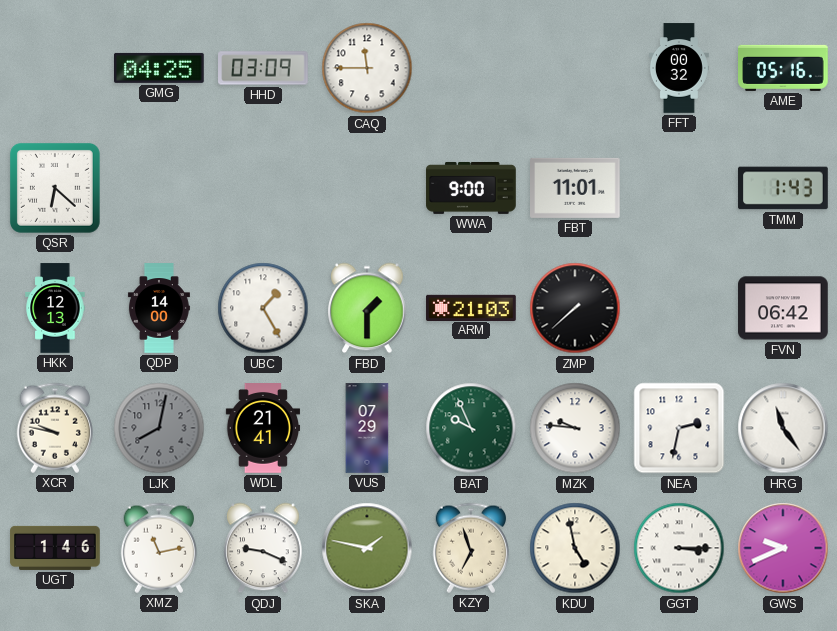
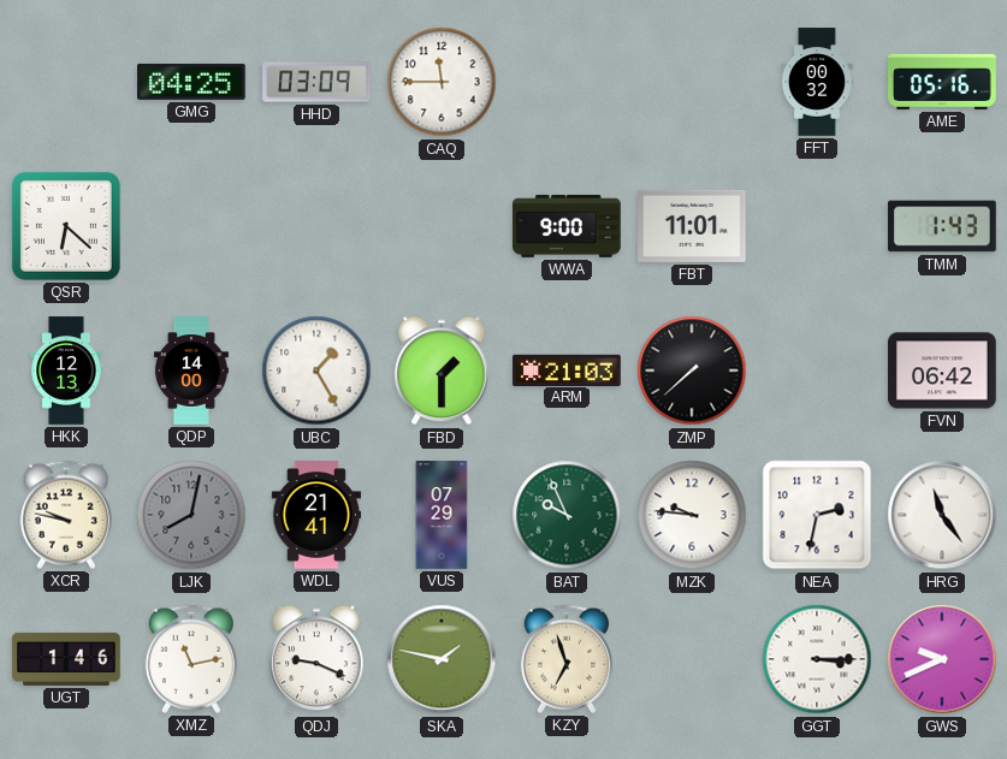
KDU: 4:58 -> none
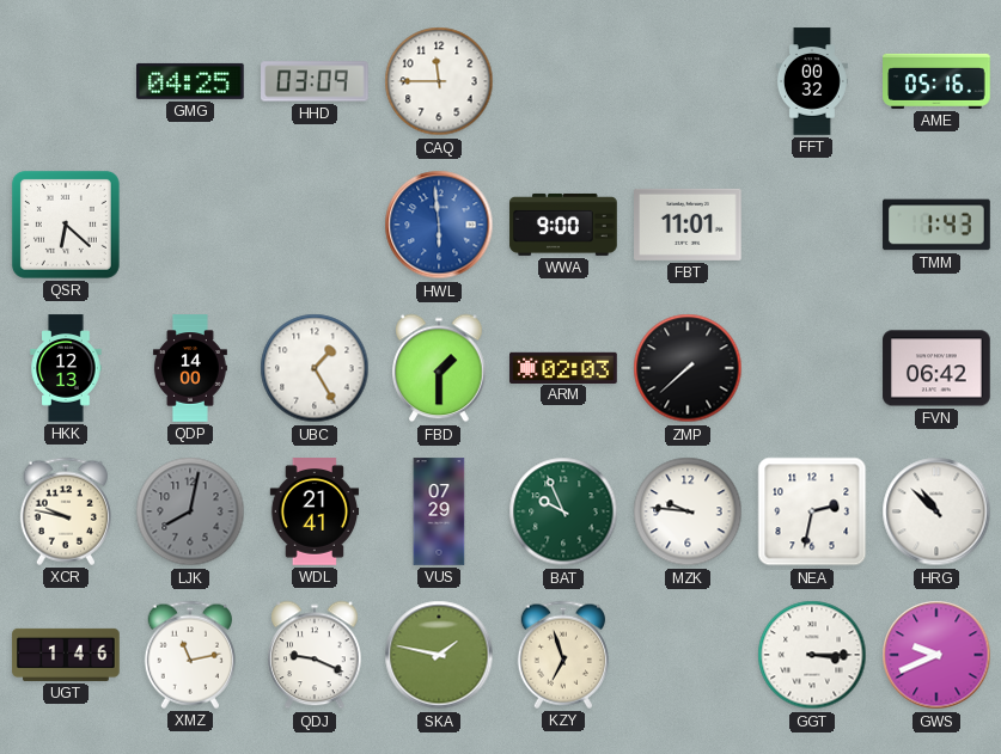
HWL: none -> 5:59
ARM: 21:03 -> 02:03
HRG: 11:24 -> 10:52
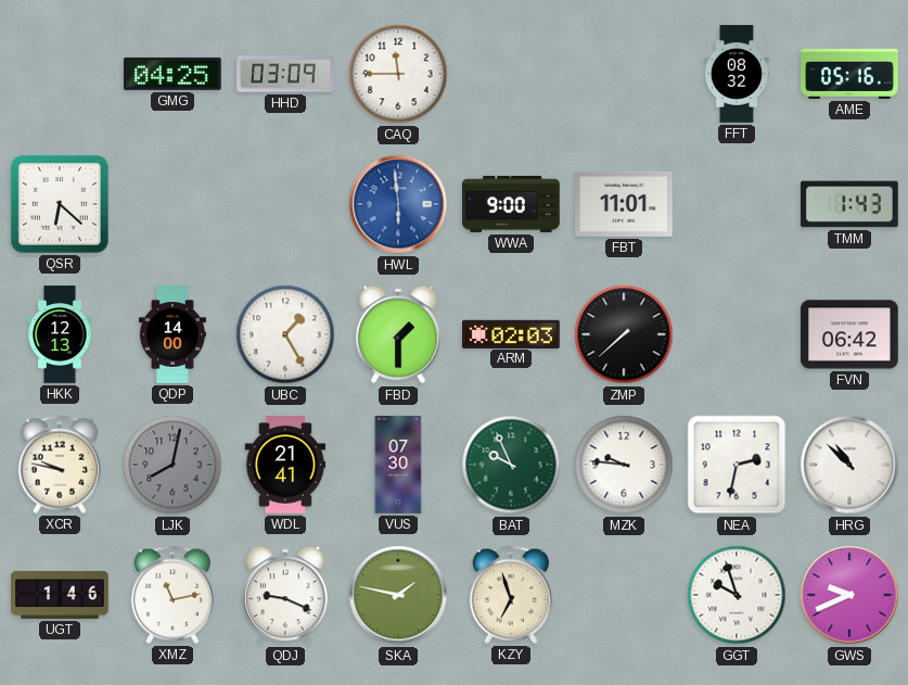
FFT: 00:32 -> 08:32
VUS: 07:29 -> 07:30
GGT: 3:15 -> 9:57
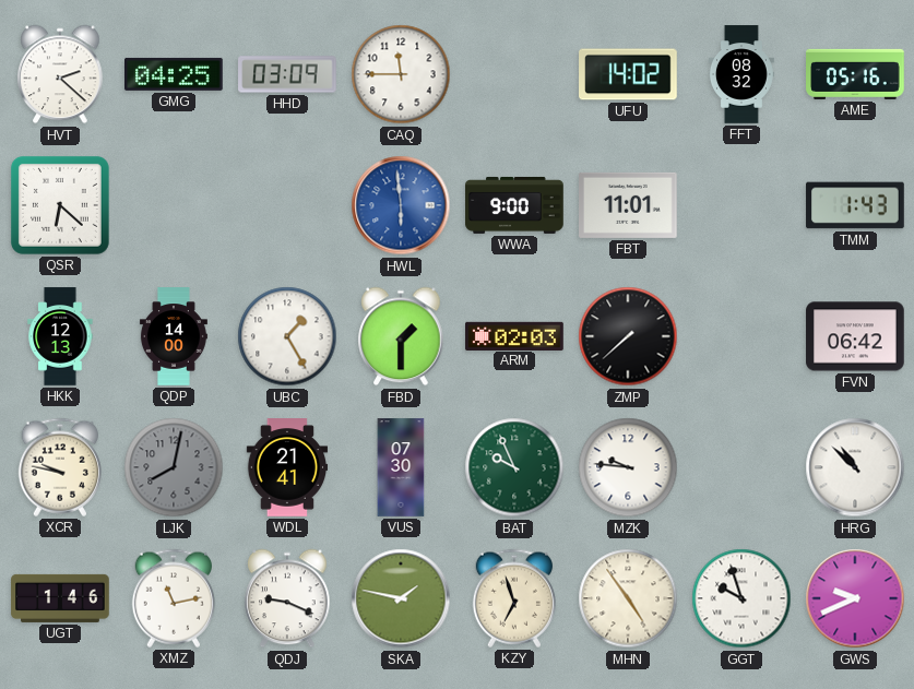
HVT: none -> 2:22
UFU: none -> 14:02
NEA: 2:32 -> none
MHN: none -> 4:54
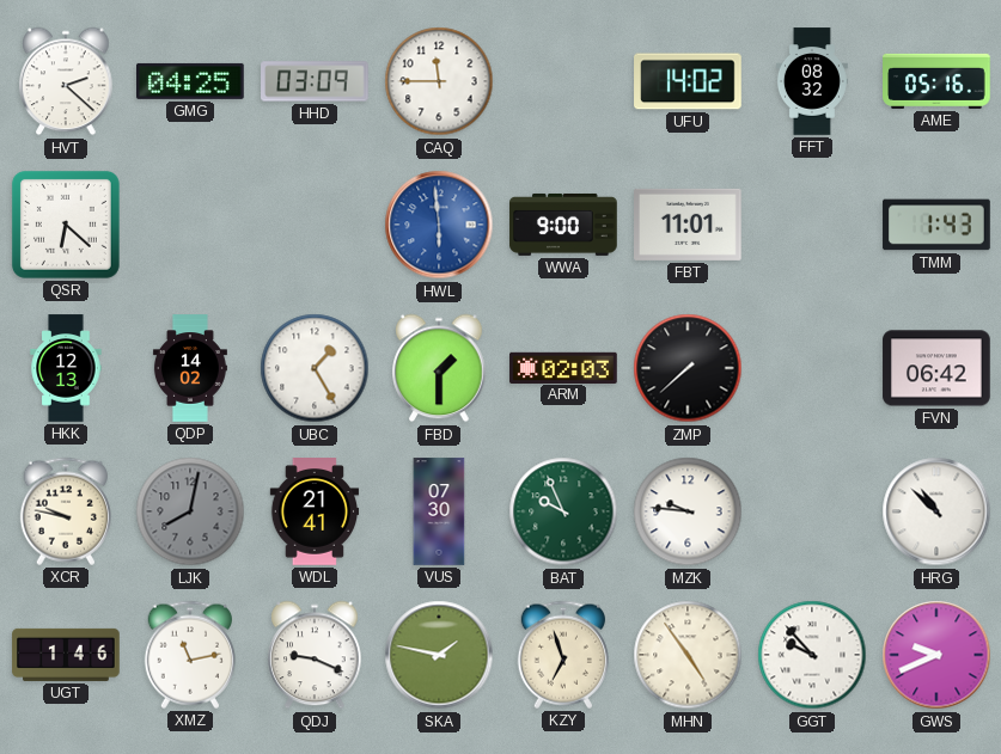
QDP: 14:00 -> 14:02
GGT: 9:57 -> 9:53
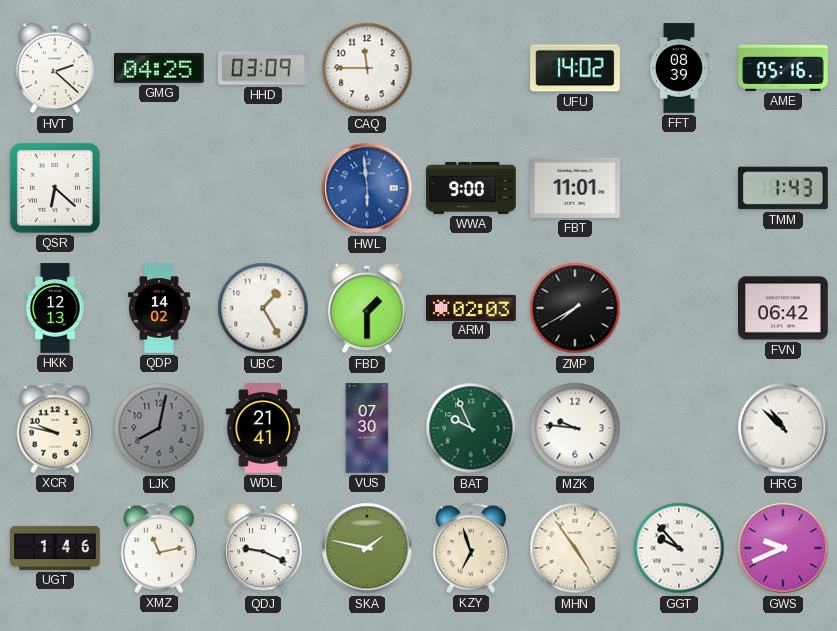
FFT: 08:32 -> 08:39
ZMP: 7:38 -> 7:40
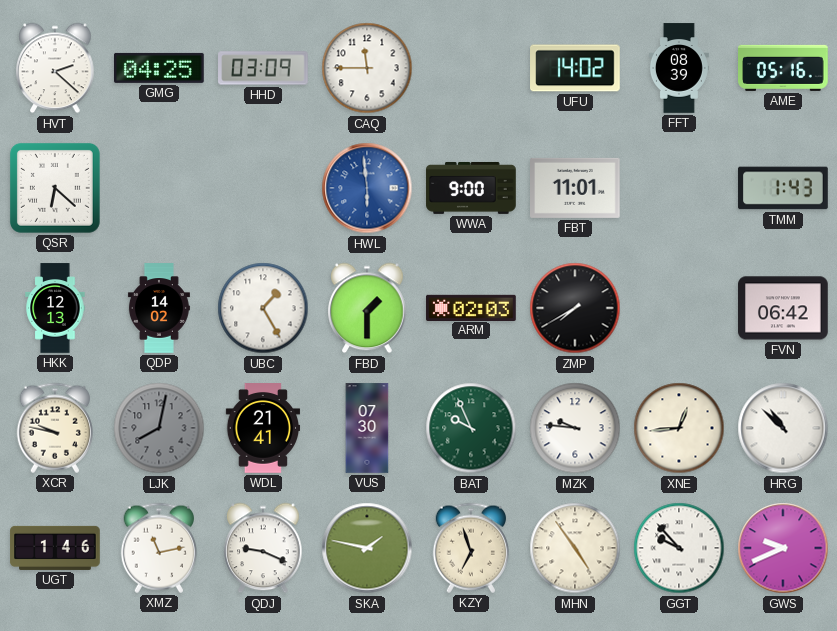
XNE: none -> 12:44
